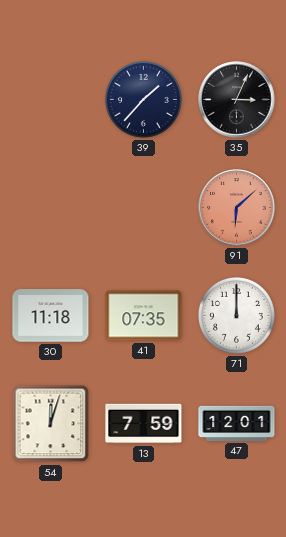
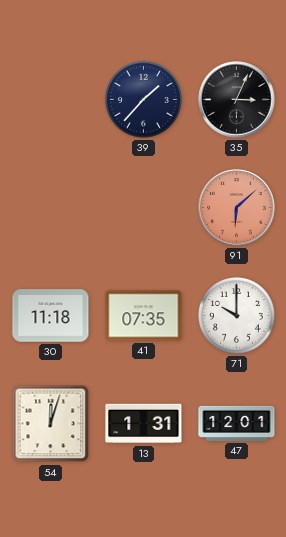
71: 12:00 -> 10:00
13: 7:59 -> 1:31
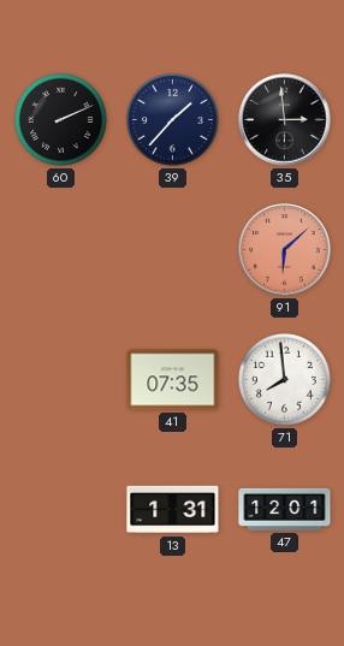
60: none -> 2:11
35: 3:04 -> 2:59
30: 11:18 -> none
71: 10:00 -> 7:59
54: 12:03 -> none
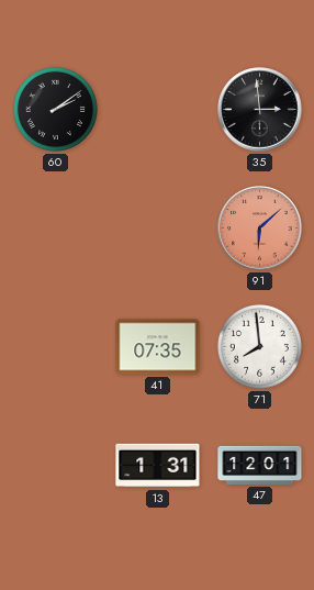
60: 2:11 -> 2:09
39: 1:37 -> none
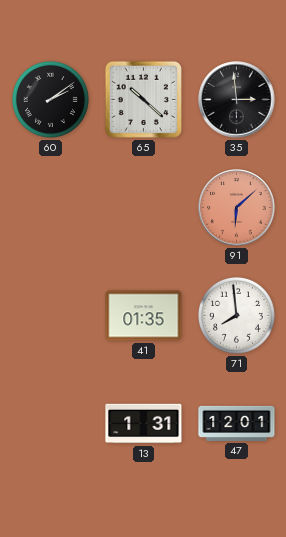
65: none -> 10:22
41: 07:35 -> 01:35
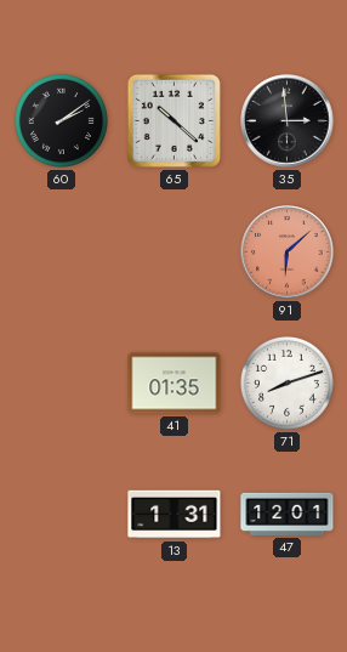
71: 7:59 -> 8:12
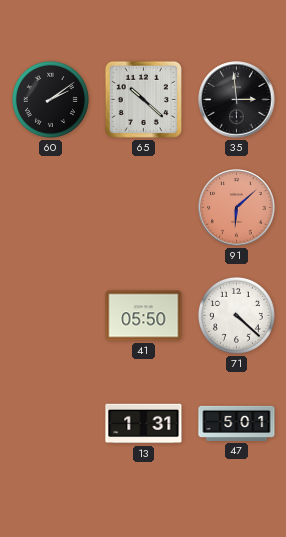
41: 01:35 -> 05:50
71: 8:12 -> 4:22
47: 12:01 -> 5:01
